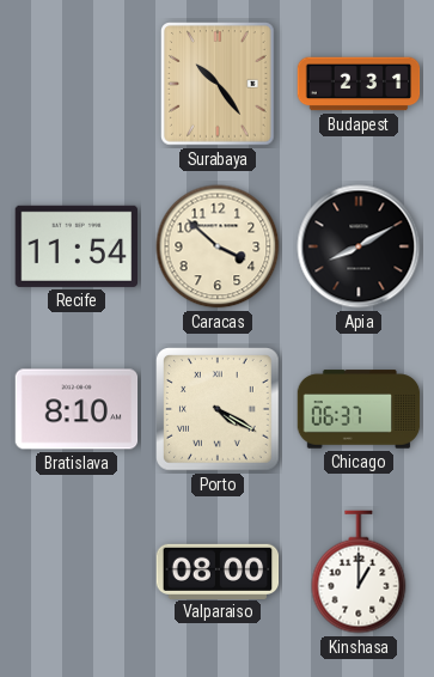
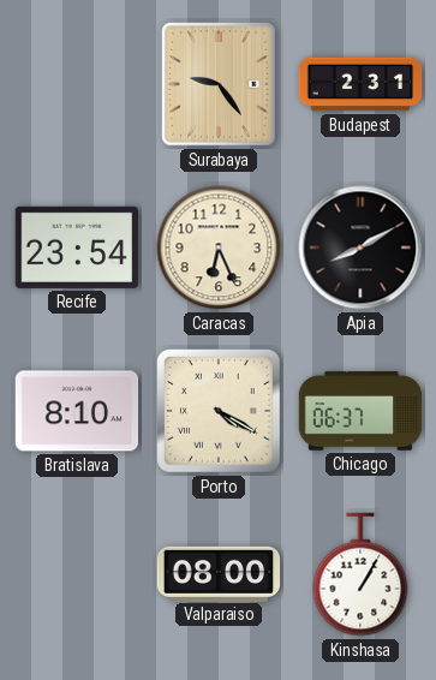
Surabaya: 10:24 -> 9:24
Recife: 11:54 -> 23:54
Caracas: 3:52 -> 6:26
Kinshasa: 1:00 -> 1:05
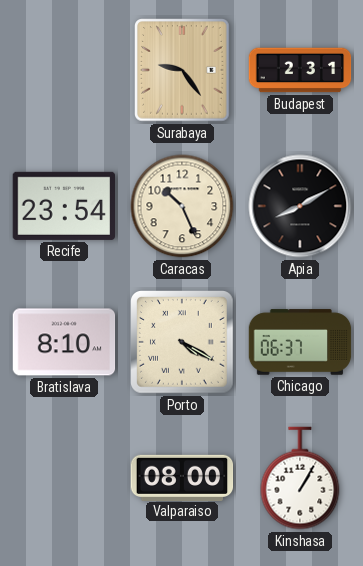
Caracas: 6:26 -> 10:26
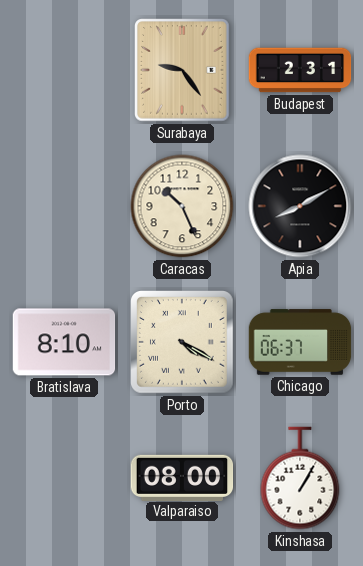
Recife: 23:54 -> none
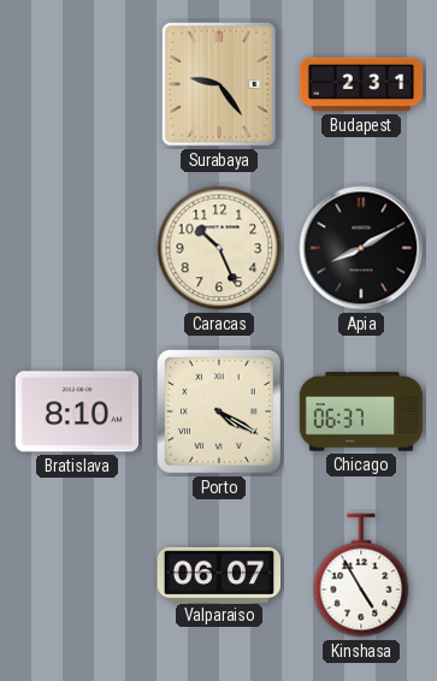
Valparaiso: 08:00 -> 06:07
Kinshasa: 1:05 -> 4:55
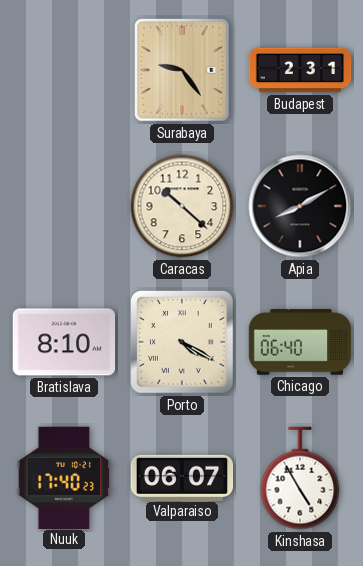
Caracas: 10:26 -> 10:22
Chicago: 06:37 -> 06:40
Nuuk: none -> 17:40
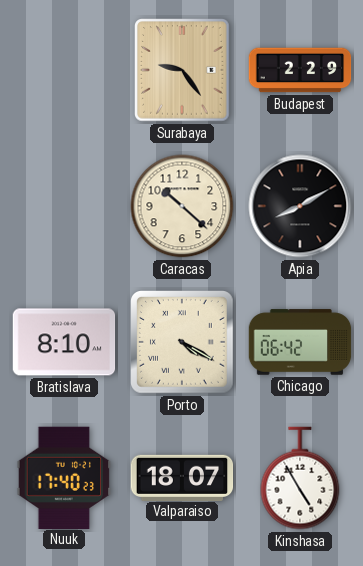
Budapest: 2:31 -> 2:29
Chicago: 06:40 -> 06:42
Valparaiso: 06:07 -> 18:07
